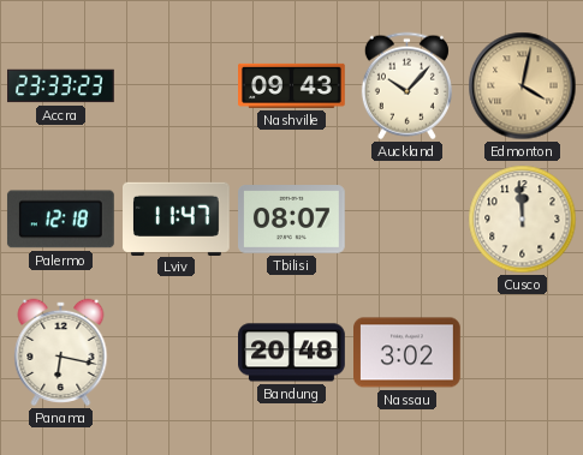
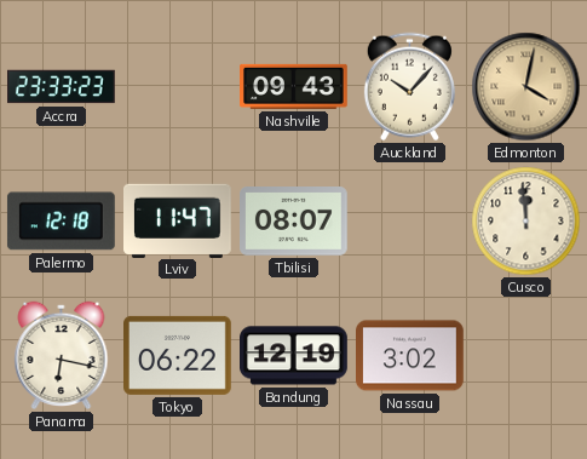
Tokyo: none -> 06:22
Bandung: 20:48 -> 12:19
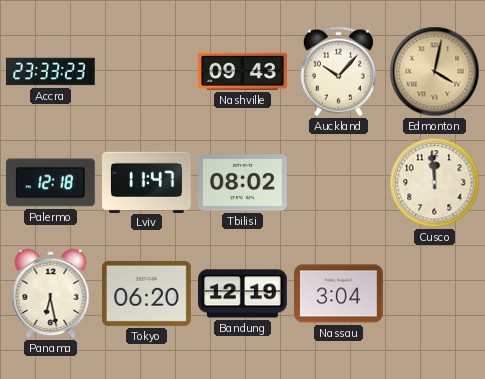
Tbilisi: 08:07 -> 08:02
Panama: 6:17 -> 6:28
Tokyo: 06:22 -> 06:20
Nassau: 3:02 -> 3:04
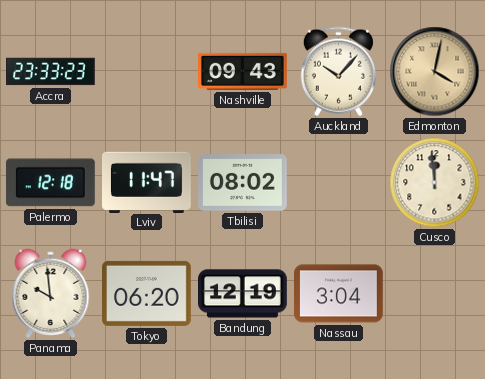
Panama: 6:28 -> 9:59
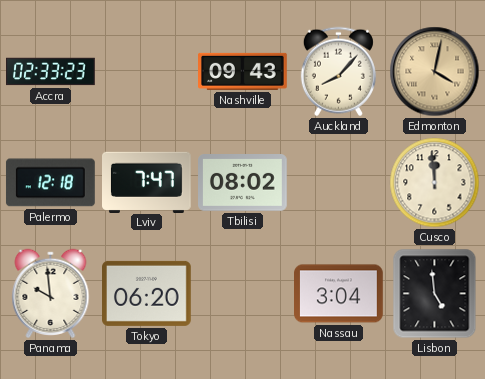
Accra: 23:33 -> 02:33
Auckland: 10:07 -> 8:07
Lviv: 11:47 -> 7:47
Bandung: 12:19 -> none
Lisbon: none -> 4:59
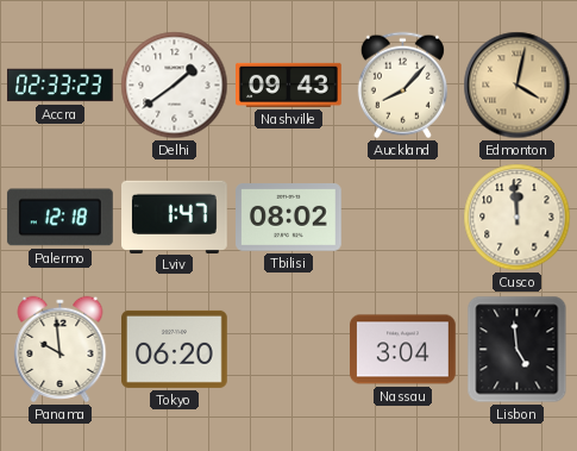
Delhi: none -> 1:39
Lviv: 7:47 -> 1:47
